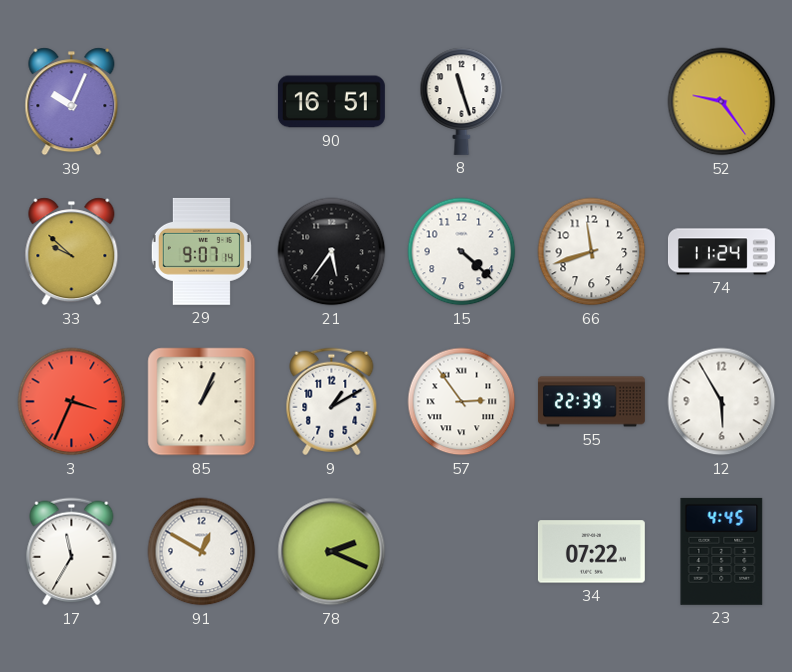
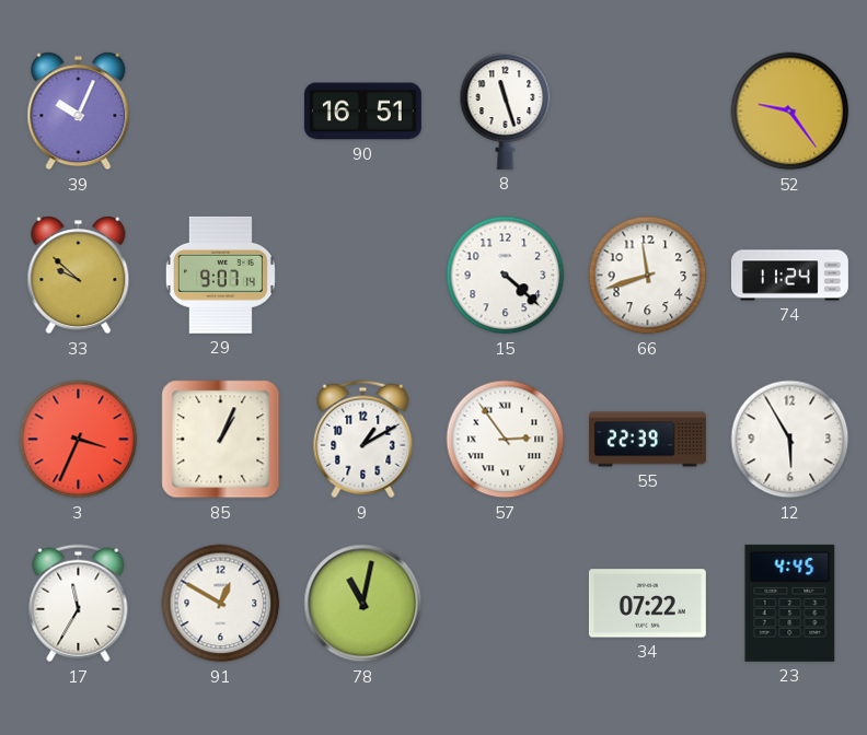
21: 5:36 -> none
78: 2:19 -> 11:02
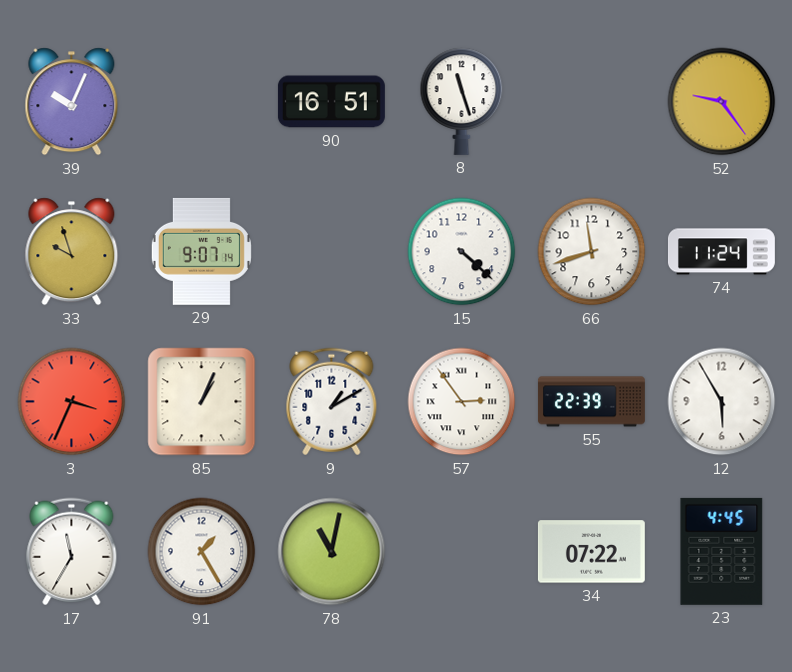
33: 9:52 -> 9:57
91: 12:50 -> 1:25
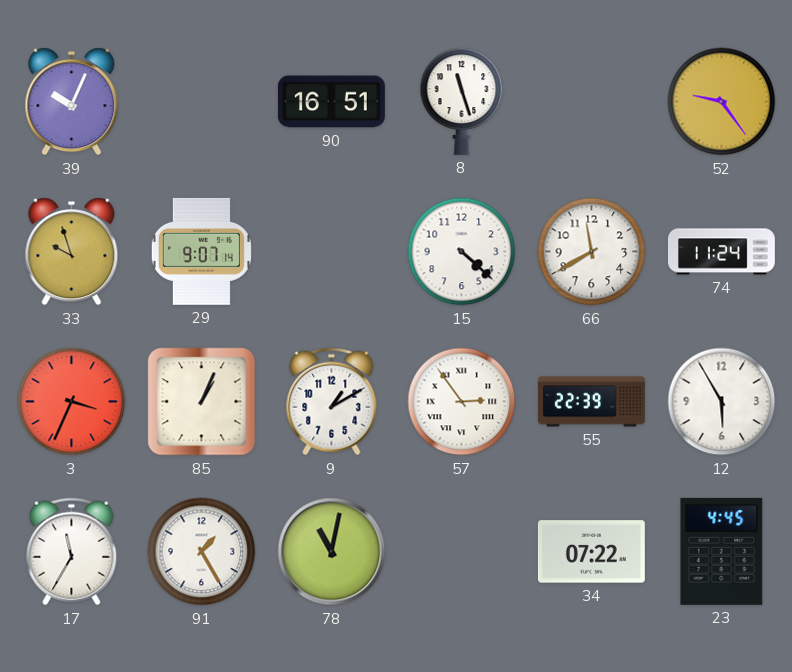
66: 11:42 -> 11:40
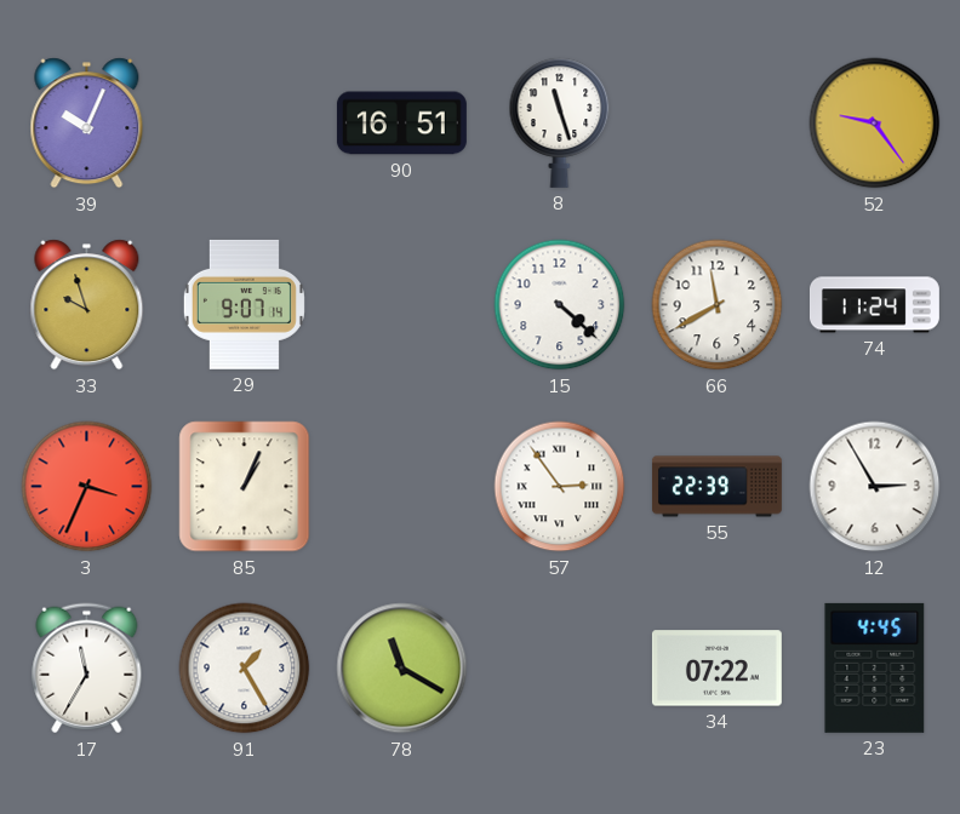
9: 1:10 -> none
12: 5:55 -> 2:55
78: 11:02 -> 11:20
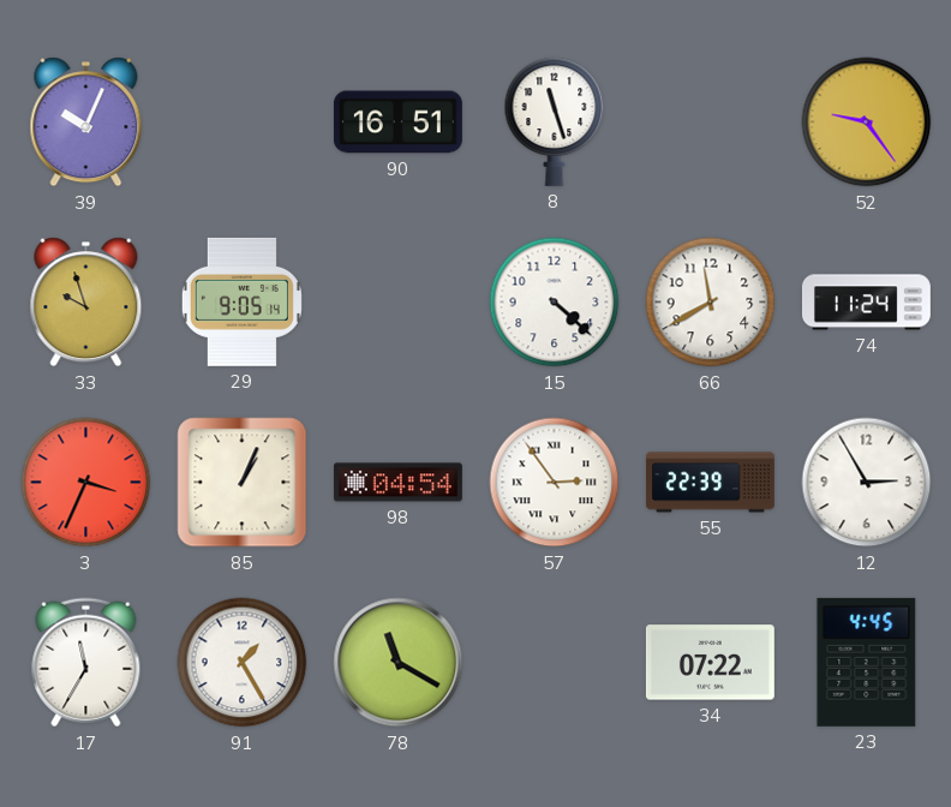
29: 9:07 -> 9:05
98: none -> 04:54
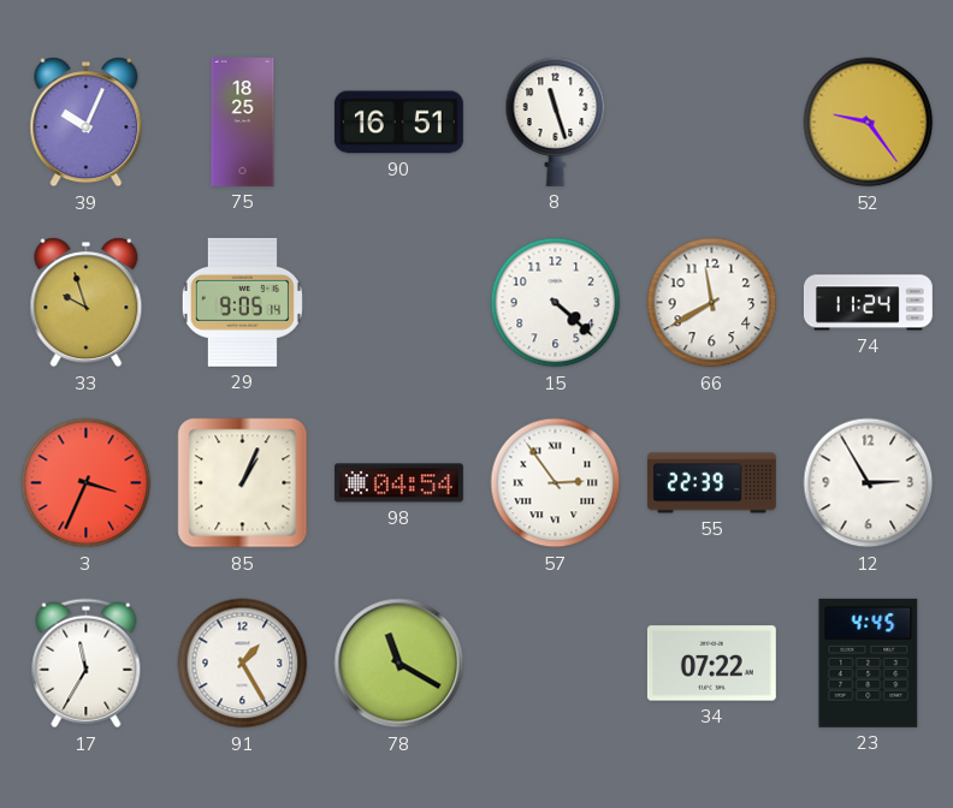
75: none -> 18:25
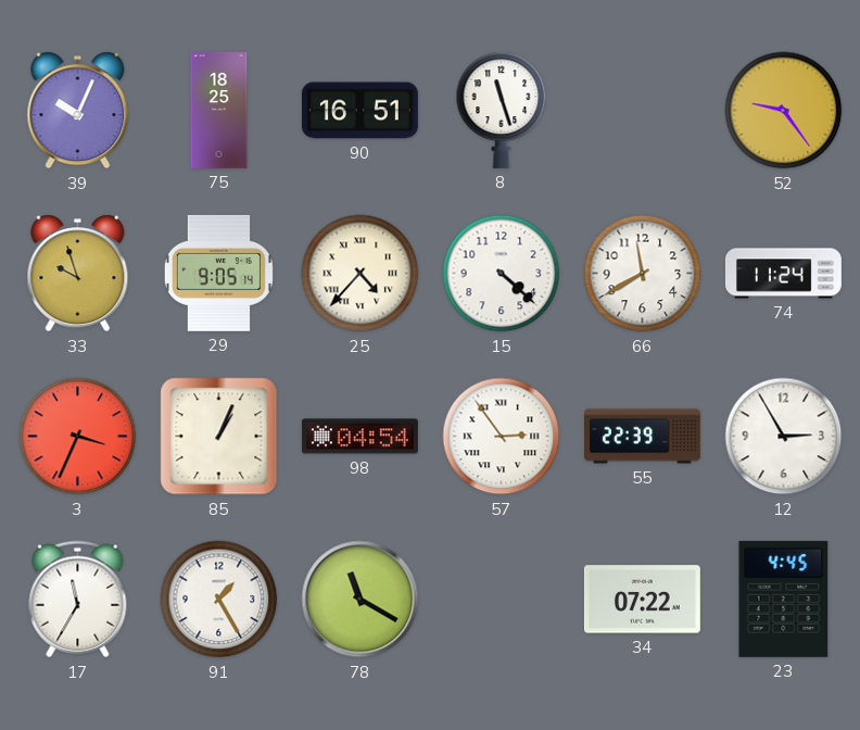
25: none -> 4:37
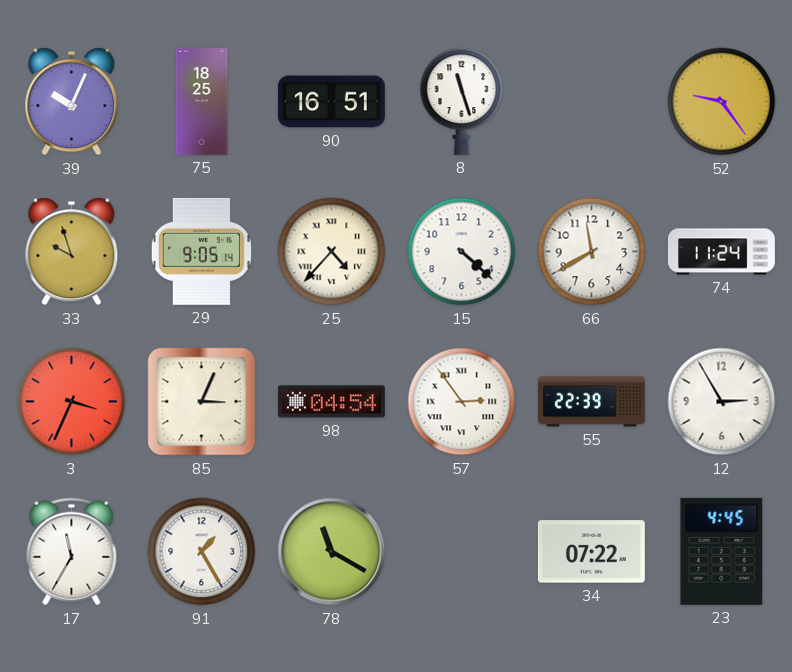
85: 1:04 -> 3:04
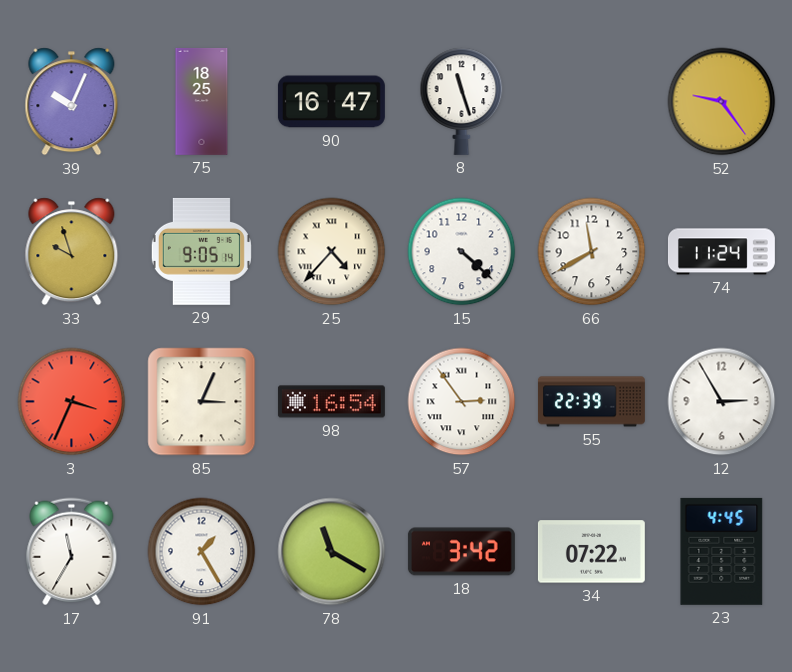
90: 16:51 -> 16:47
98: 04:54 -> 16:54
18: none -> 3:42
